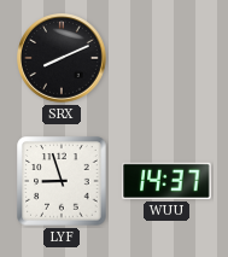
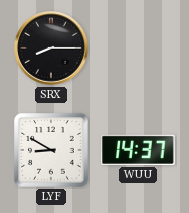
SRX: 8:11 -> 8:15
LYF: 8:57 -> 8:50
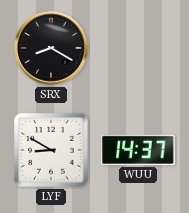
SRX: 8:15 -> 8:20
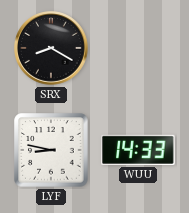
LYF: 8:50 -> 8:47
WUU: 14:37 -> 14:33
